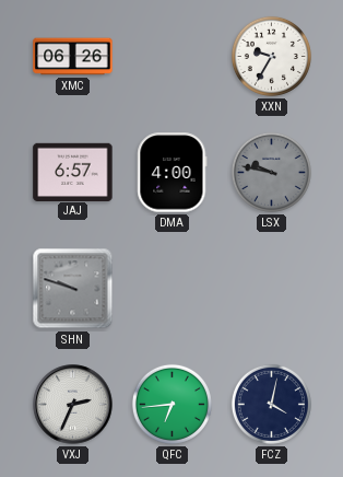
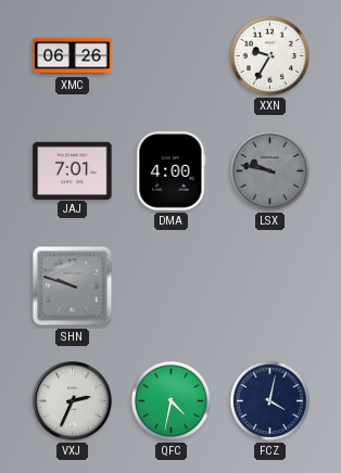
JAJ: 6:57 -> 7:01
QFC: 6:44 -> 4:32
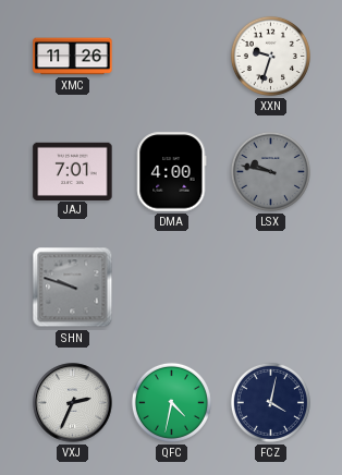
XMC: 06:26 -> 11:26
XXN: 9:35 -> 9:33
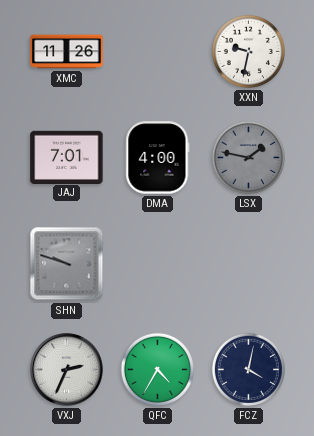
XXN: 9:33 -> 9:32
LSX: 9:47 -> 1:47
QFC: 4:32 -> 4:35
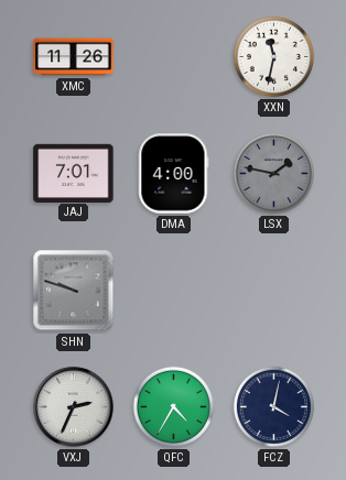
XXN: 9:32 -> 11:32
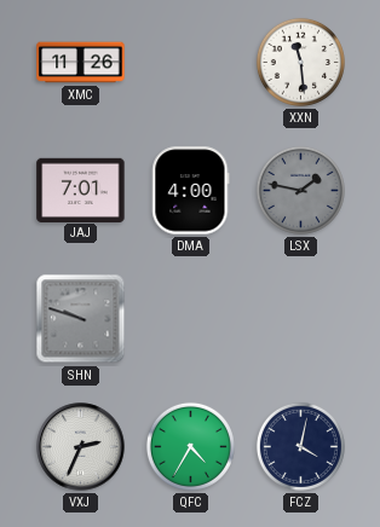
XXN: 11:32 -> 11:29
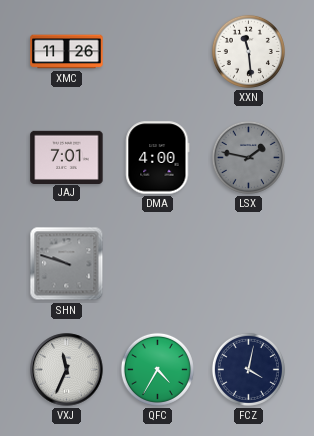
VXJ: 2:34 -> 11:34
